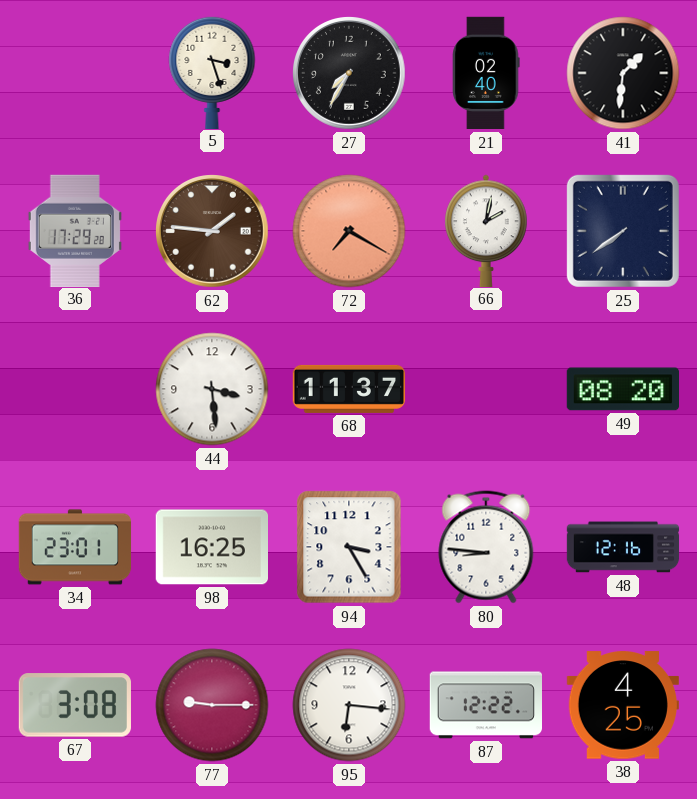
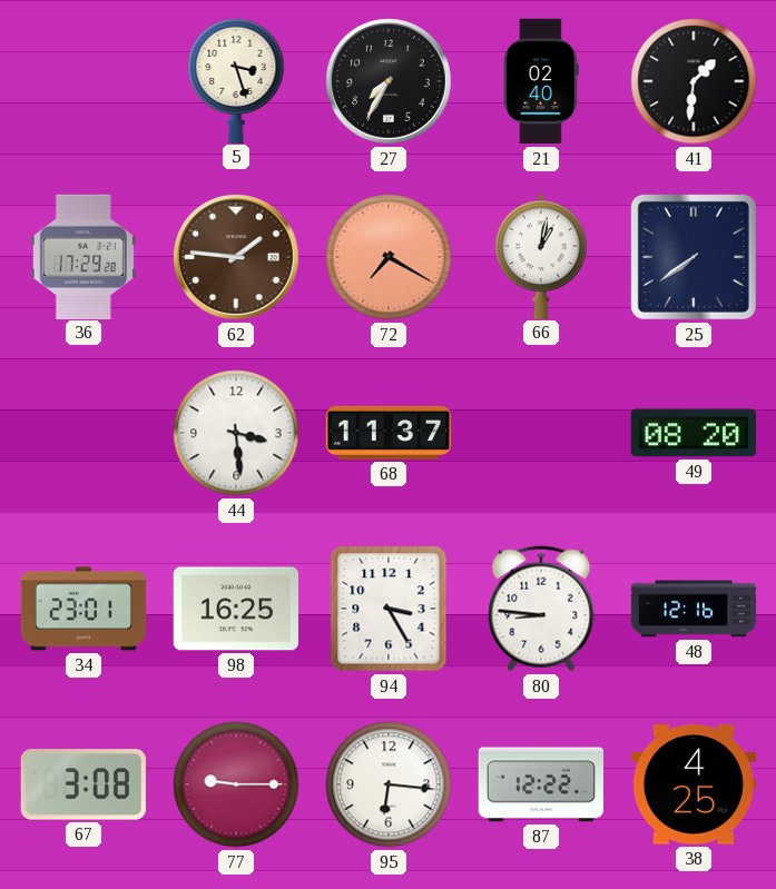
66: 2:02 -> 1:02
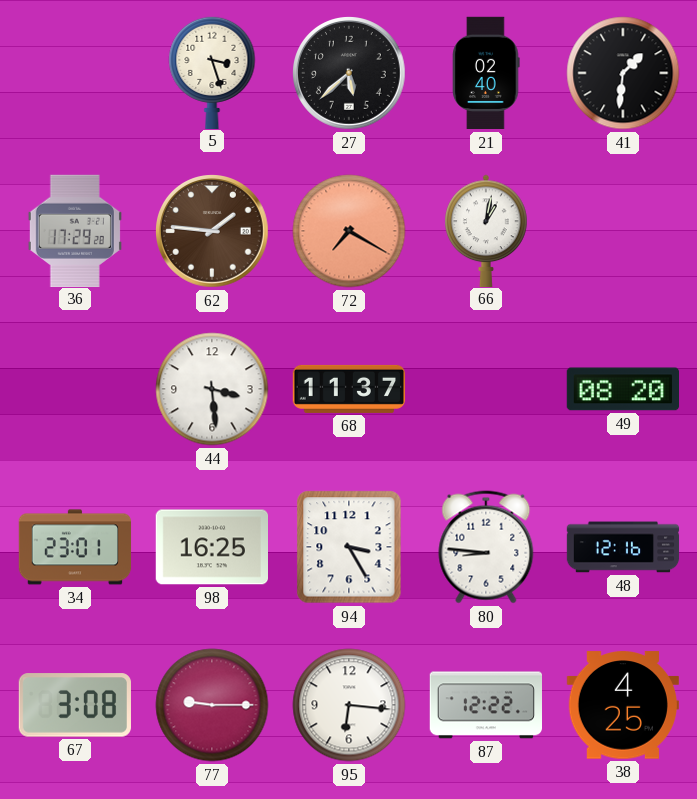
27: 7:35 -> 5:38
25: 7:39 -> none
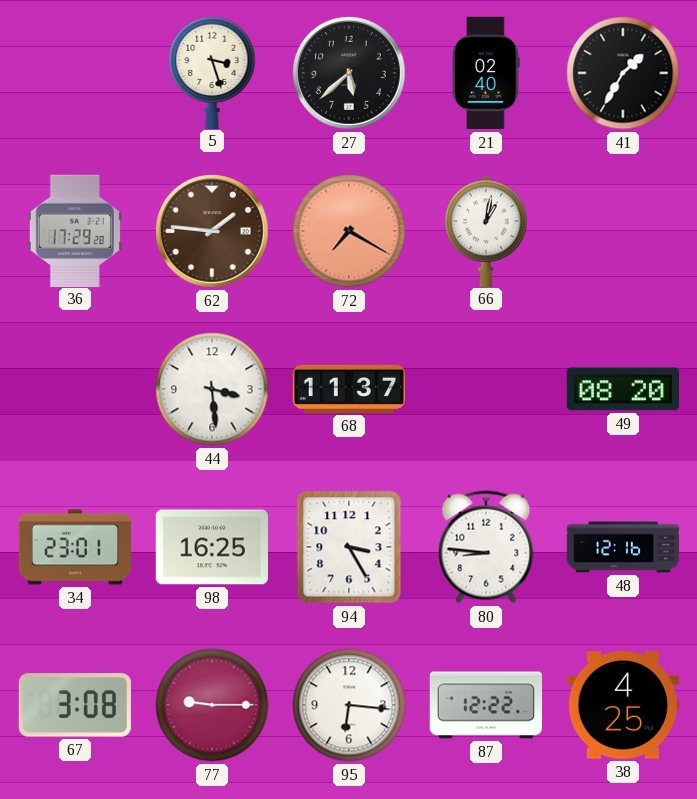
41: 1:31 -> 1:35
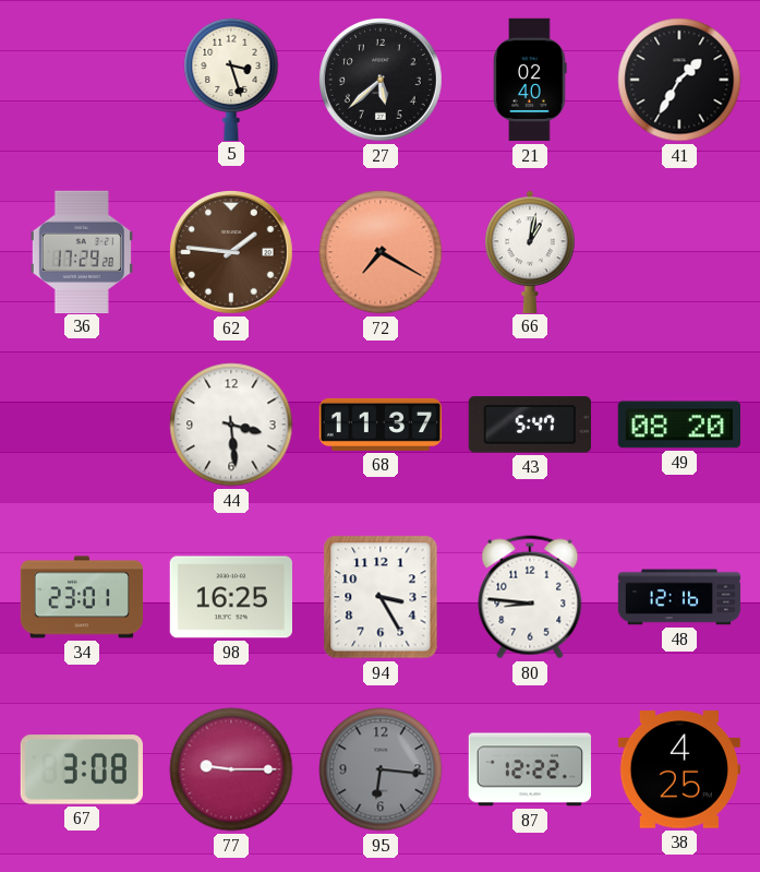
43: none -> 5:47
95 dial: white -> grey
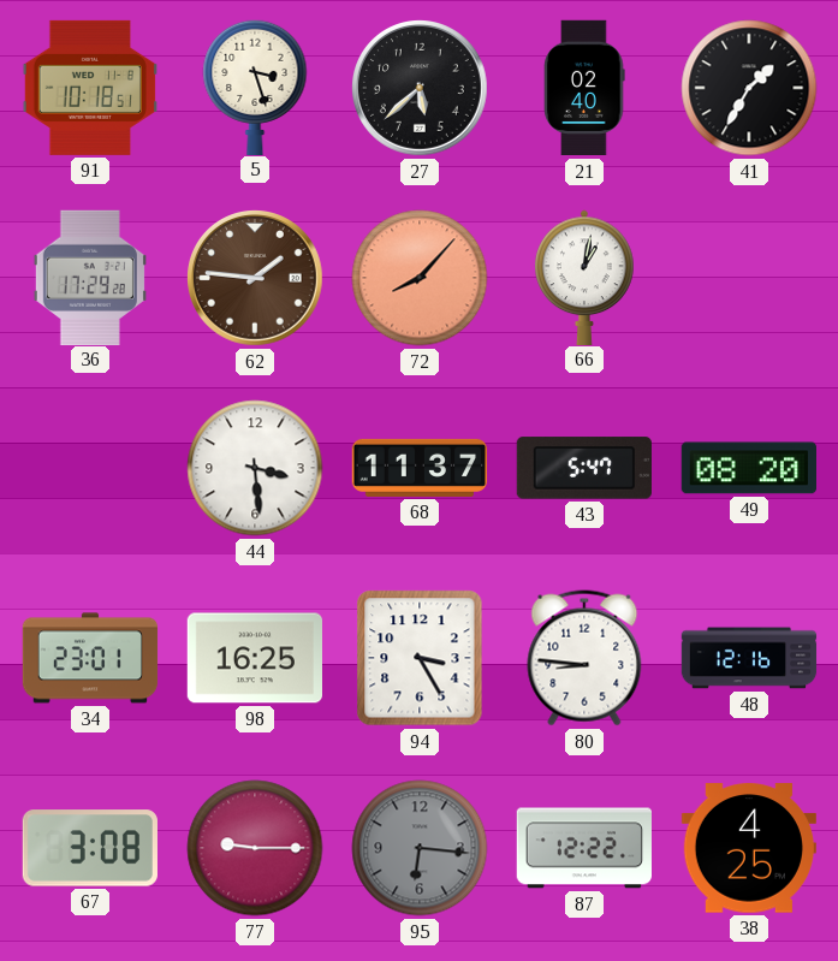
91: none -> 10:18
72: 7:20 -> 8:07
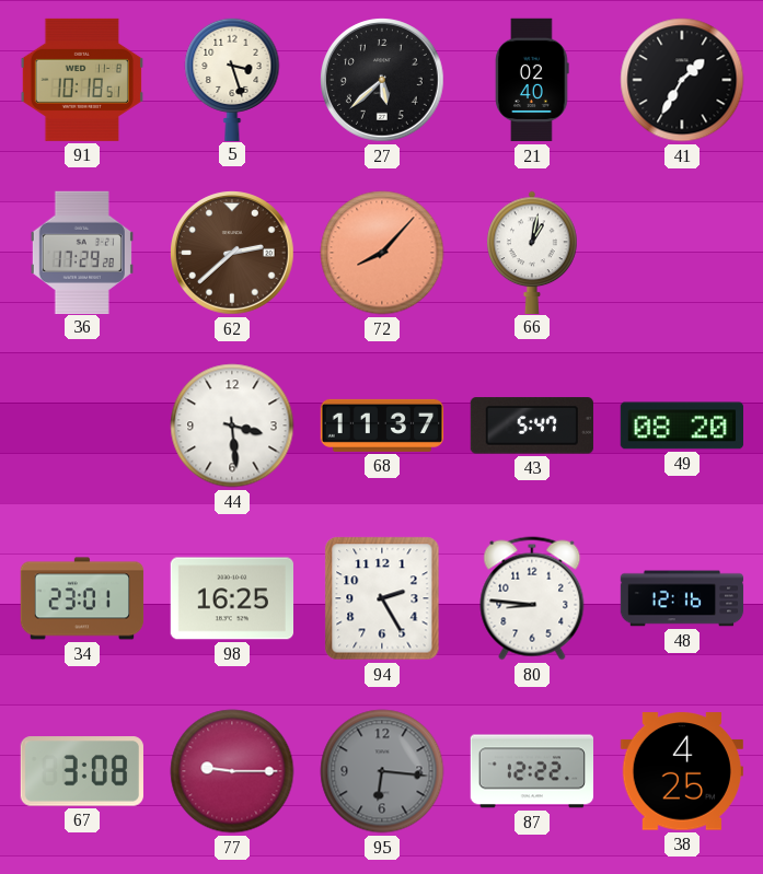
62: 1:46 -> 2:38
94: 3:25 -> 2:25
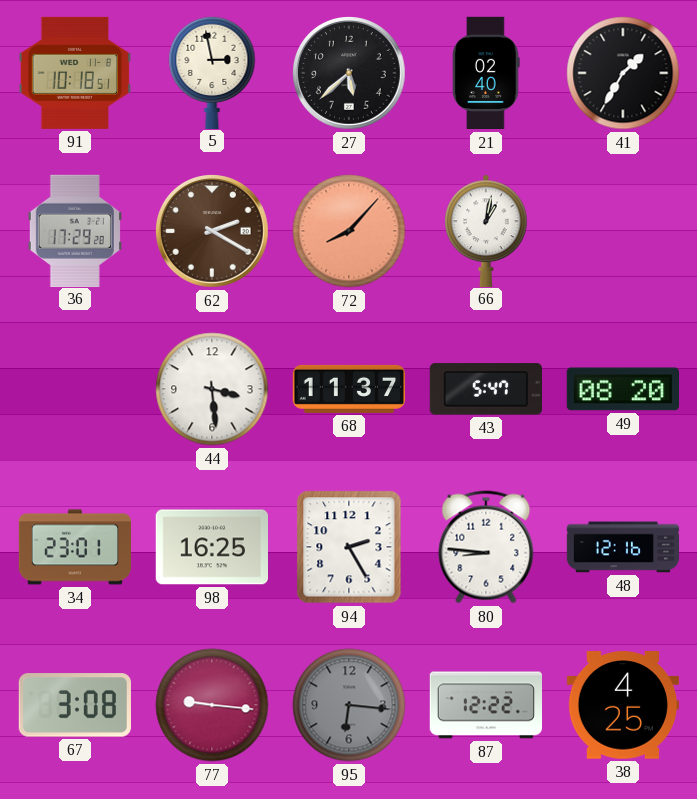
5: 3:27 -> 2:58
62: 2:38 -> 2:20
77: 9:15 -> 9:16
